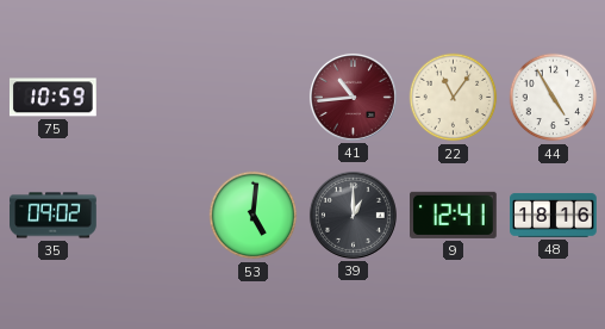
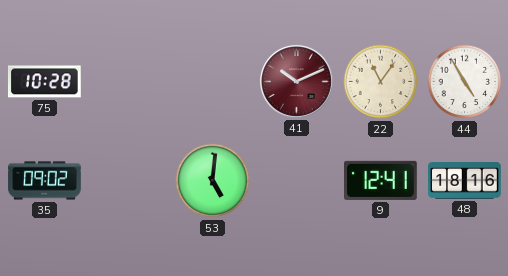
75: 10:59 -> 10:28
41: 10:44 -> 10:11
39: 1:00 -> none
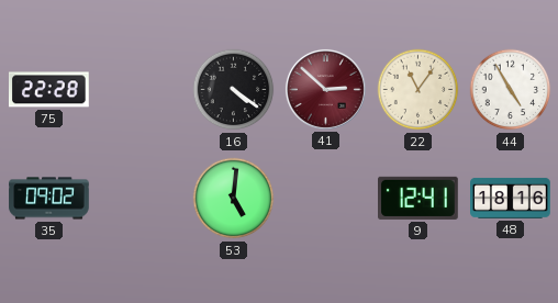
75: 10:28 -> 22:28
16: none -> 4:21
41: 10:11 -> 2:52
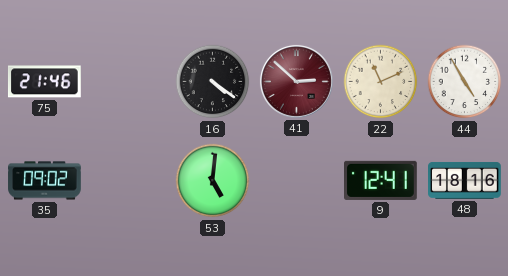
75: 22:28 -> 21:46
22: 11:06 -> 11:11
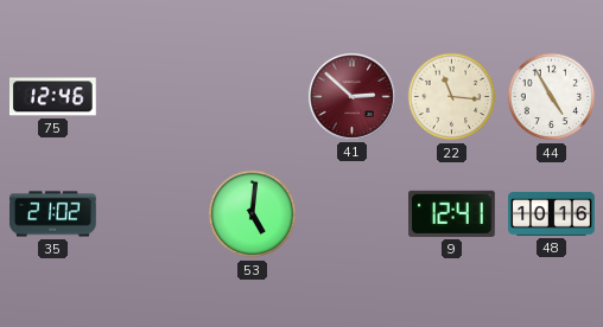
75: 21:46 -> 12:46
16: 4:21 -> none
22: 11:11 -> 11:16
35: 09:02 -> 21:02
48: 18:16 -> 10:16
